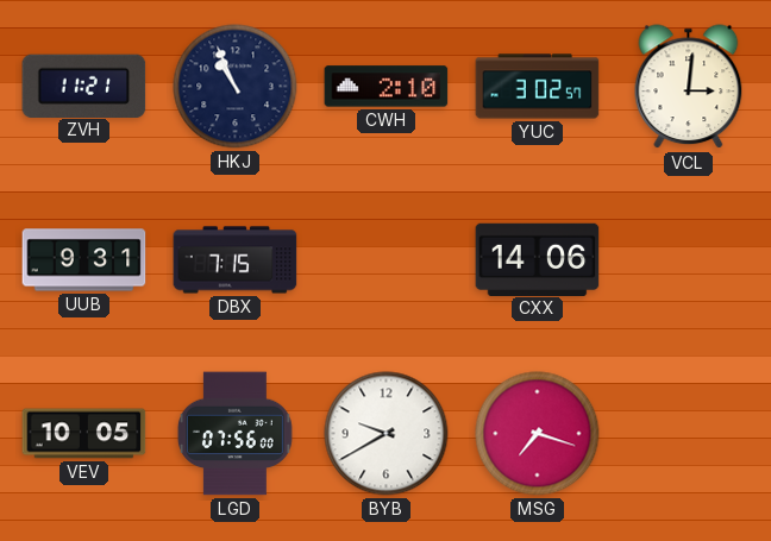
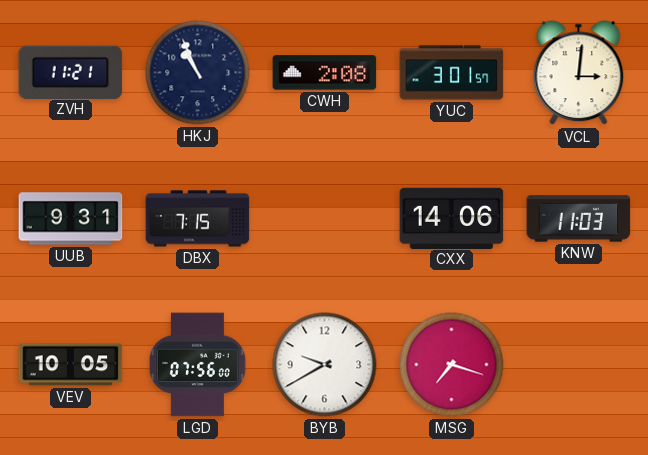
CWH: 2:10 -> 2:08
YUC: 3:02 -> 3:01
KNW: none -> 11:03
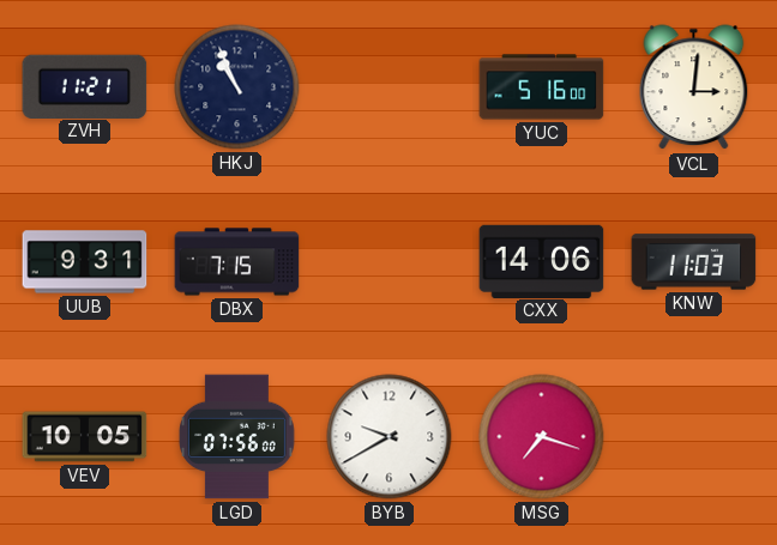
CWH: 2:08 -> none
YUC: 3:01 -> 5:16
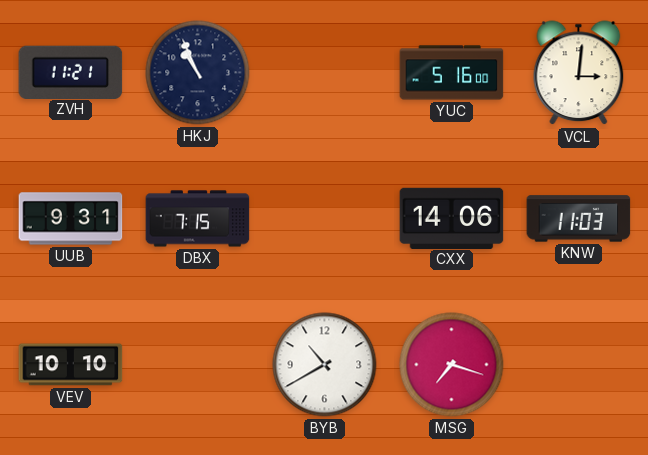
VEV: 10:05 -> 10:10
LGD: 07:56 -> none
BYB: 9:40 -> 10:40
